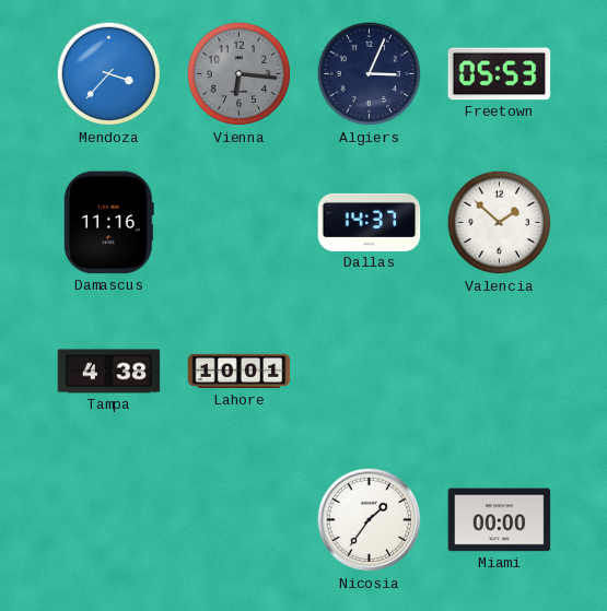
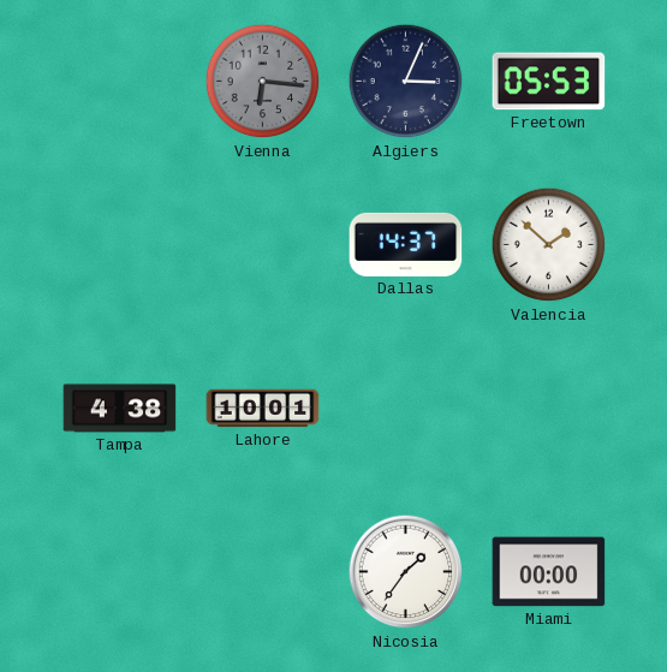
Mendoza: 3:37 -> none
Damascus: 11:16 -> none
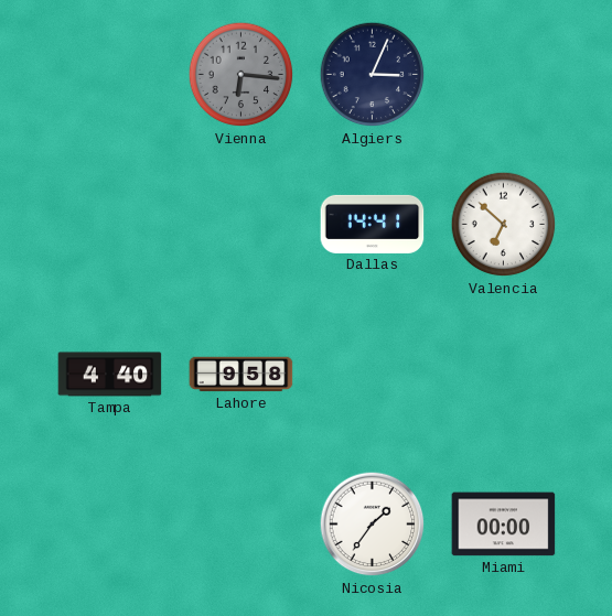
Freetown: 05:53 -> none
Dallas: 14:37 -> 14:41
Valencia: 1:52 -> 6:52
Tampa: 4:38 -> 4:40
Lahore: 10:01 -> 9:58
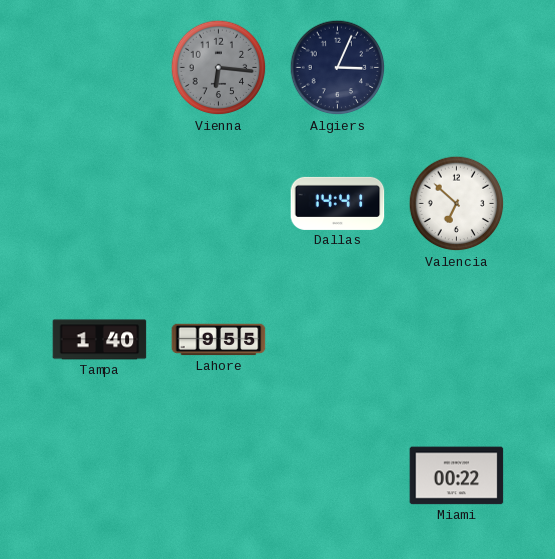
Tampa: 4:40 -> 1:40
Lahore: 9:58 -> 9:55
Nicosia: 1:36 -> none
Miami: 00:00 -> 00:22
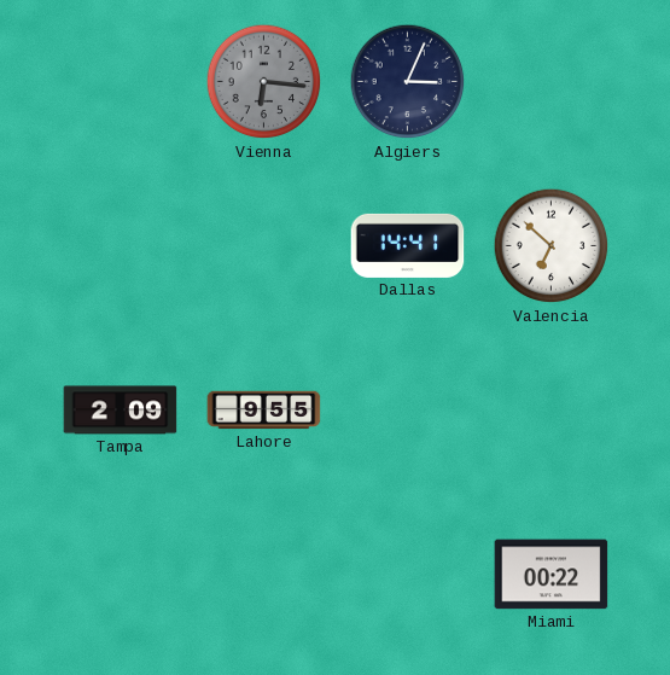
Tampa: 1:40 -> 2:09
